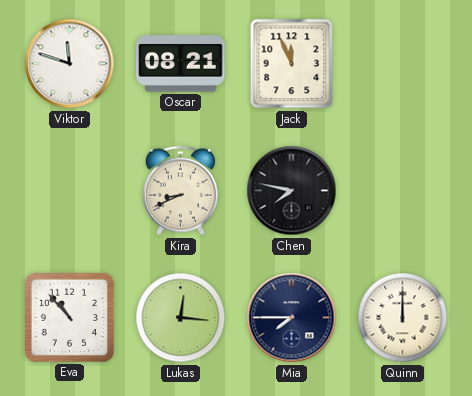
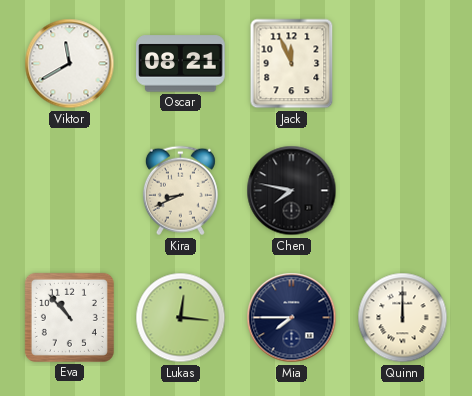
Viktor: 11:48 -> 11:40
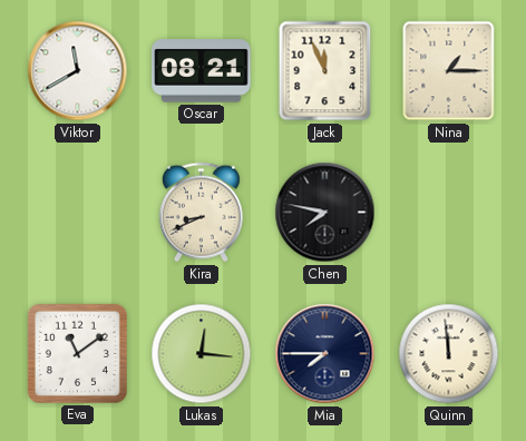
Nina: none -> 1:15
Eva: 10:53 -> 11:09
Quinn: 12:00 -> 11:59
